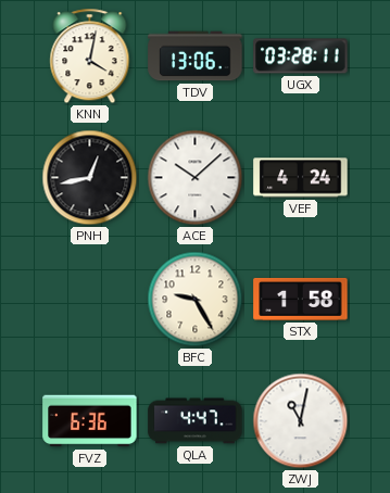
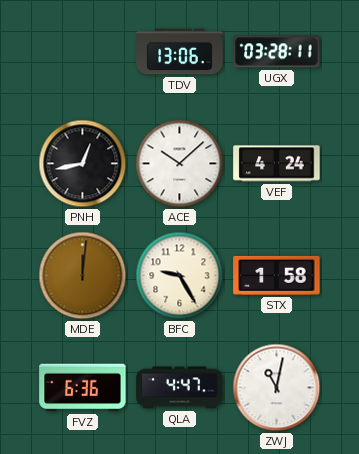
KNN: 4:02 -> none
MDE: none -> 12:01
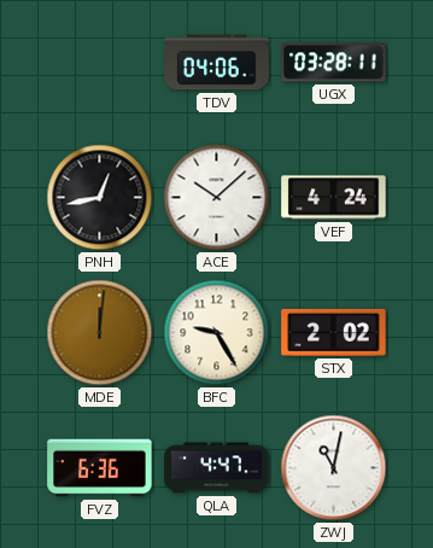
TDV: 13:06 -> 04:06
STX: 1:58 -> 2:02
